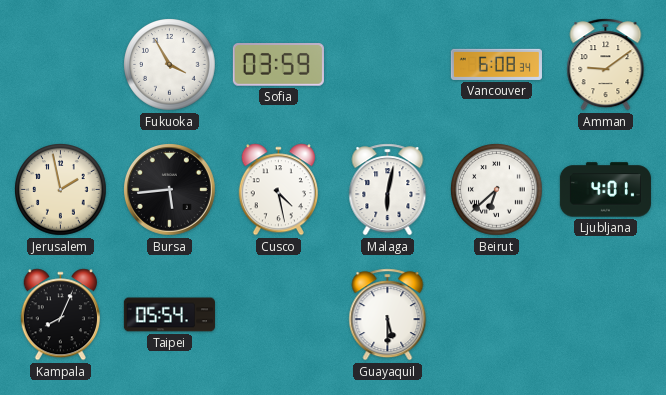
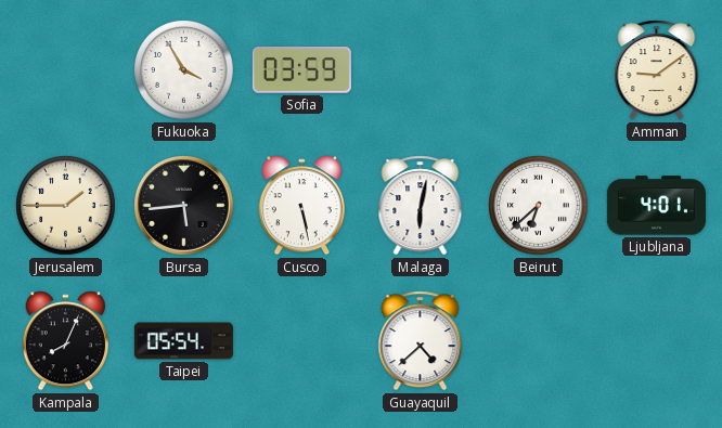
Vancouver: 6:08 -> none
Jerusalem: 1:58 -> 1:45
Cusco: 4:28 -> 5:28
Guayaquil: 5:30 -> 4:38
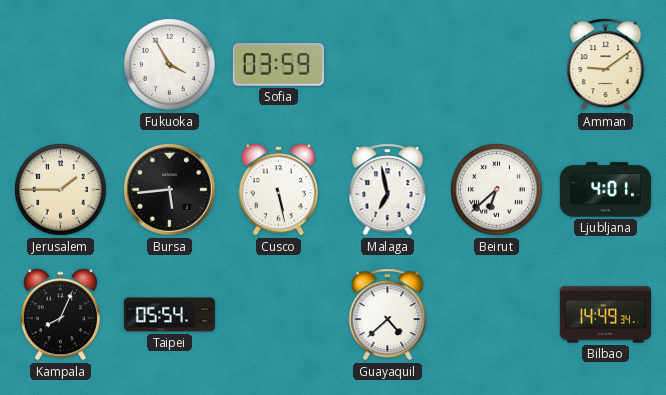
Malaga: 6:02 -> 6:58
Bilbao: none -> 14:49
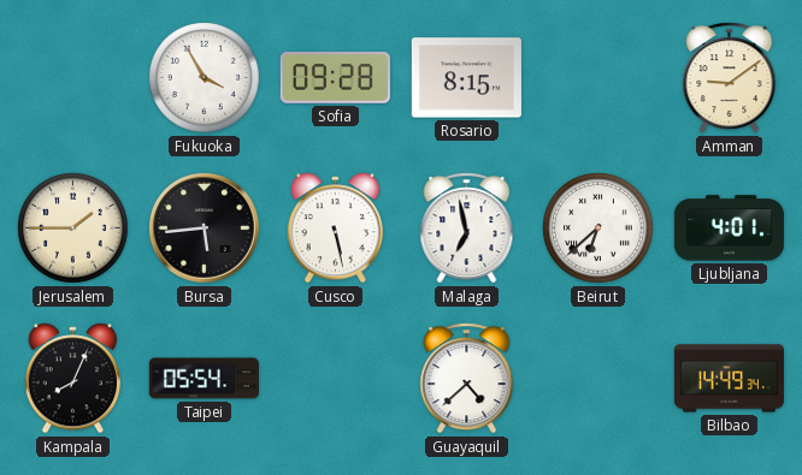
Sofia: 03:59 -> 09:28
Rosario: none -> 8:15
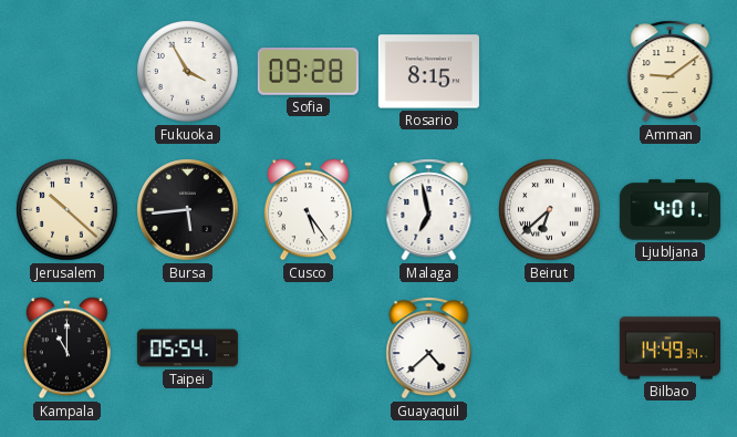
Jerusalem: 1:45 -> 10:22
Cusco: 5:28 -> 5:24
Kampala: 8:04 -> 11:00
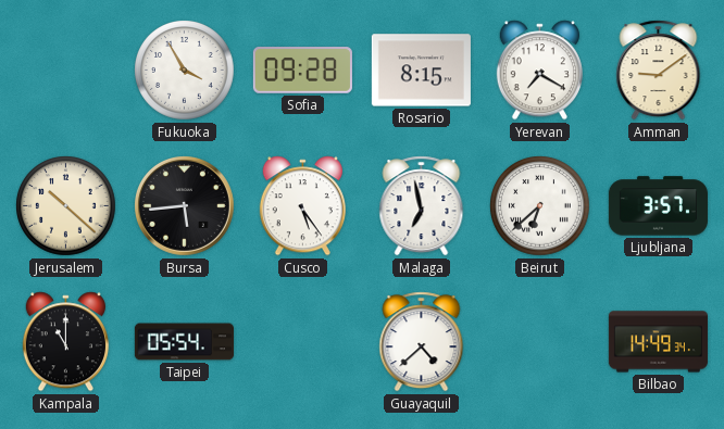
Yerevan: none -> 7:20
Ljubljana: 4:01 -> 3:57
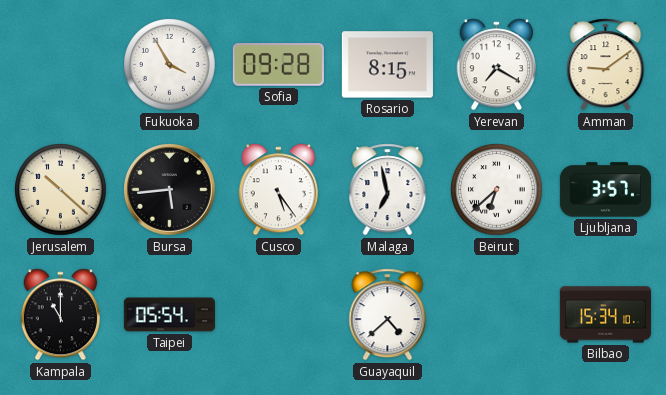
Bilbao: 14:49 -> 15:34
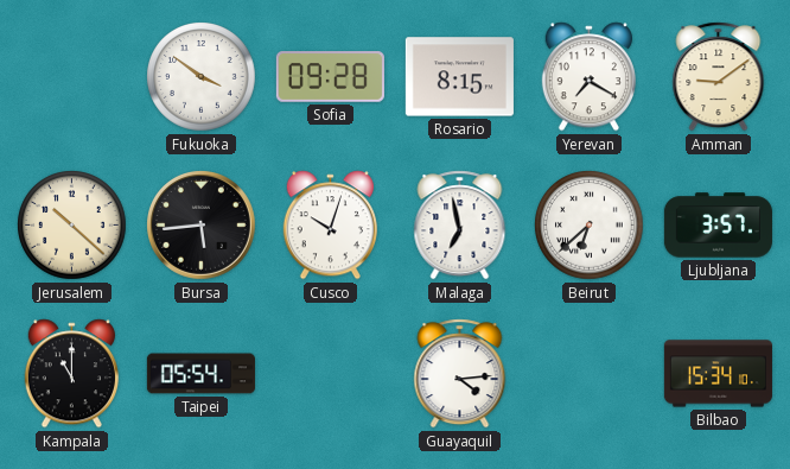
Fukuoka: 3:55 -> 3:51
Cusco: 5:24 -> 10:03
Guayaquil: 4:38 -> 4:14
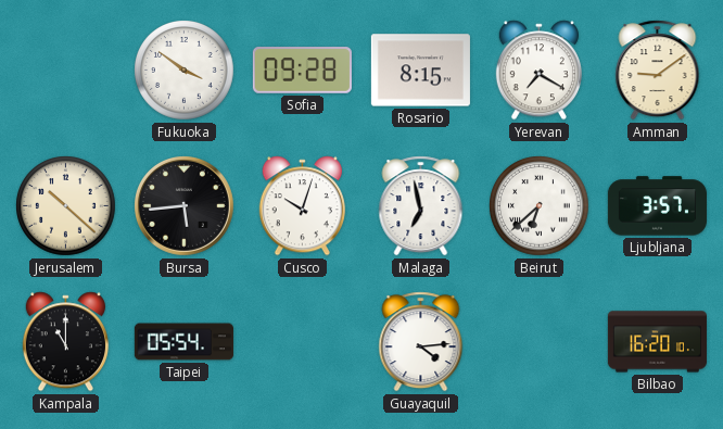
Bilbao: 15:34 -> 16:20
